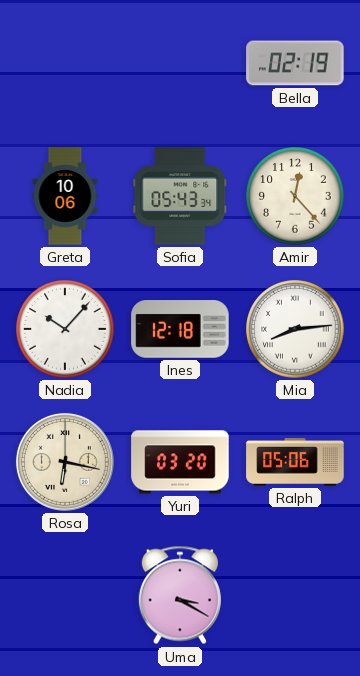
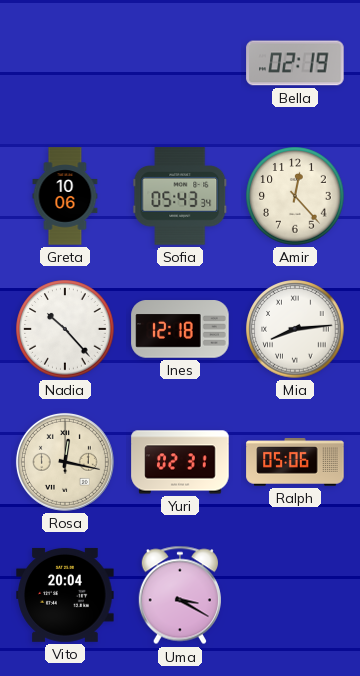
Nadia: 10:07 -> 10:23
Rosa: 6:17 -> 12:17
Yuri: 03:20 -> 02:31
Vito: none -> 20:04
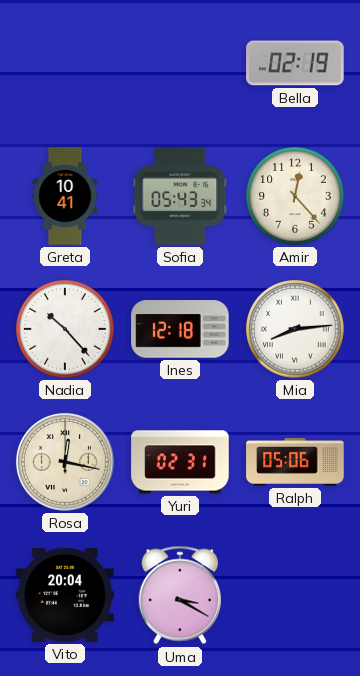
Greta: 10:06 -> 10:41
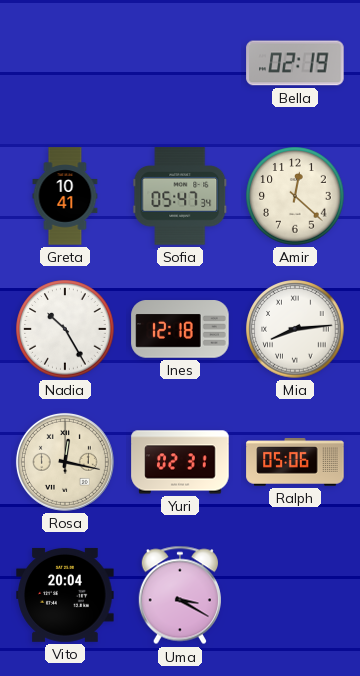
Sofia: 05:43 -> 05:47
Amir: 12:23 -> 12:22
Nadia: 10:23 -> 10:25
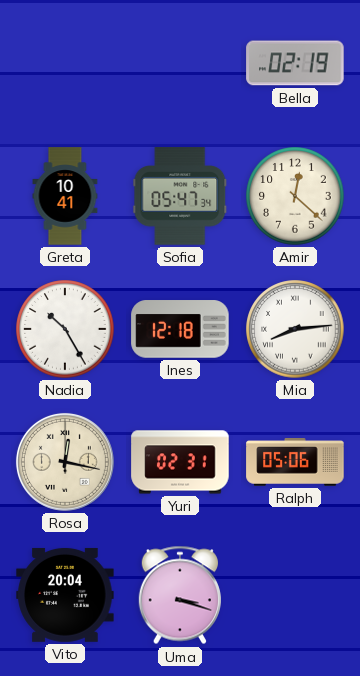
Uma: 3:20 -> 3:18
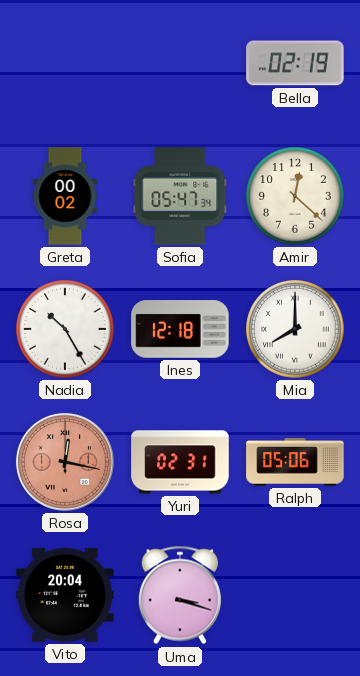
Greta: 10:41 -> 00:02
Mia: 8:14 -> 8:00
Rosa dial: cream -> salmon
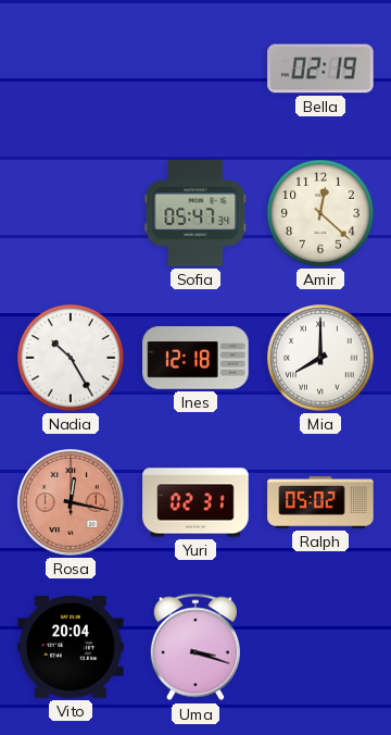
Greta: 00:02 -> none
Ralph: 05:06 -> 05:02
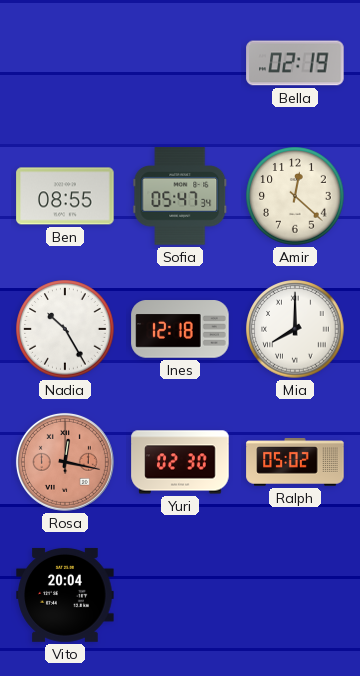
Ben: none -> 08:55
Yuri: 02:31 -> 02:30
Uma: 3:18 -> none
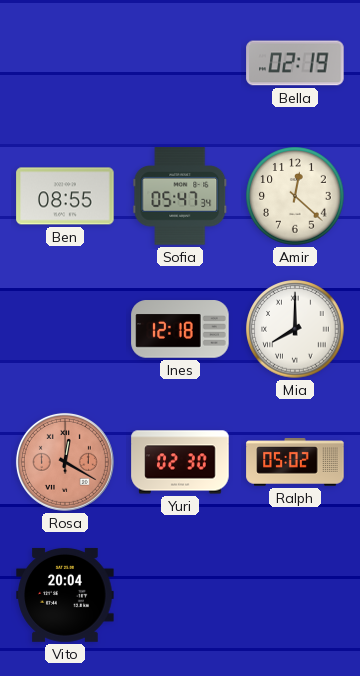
Nadia: 10:25 -> none
Rosa: 12:17 -> 12:20
